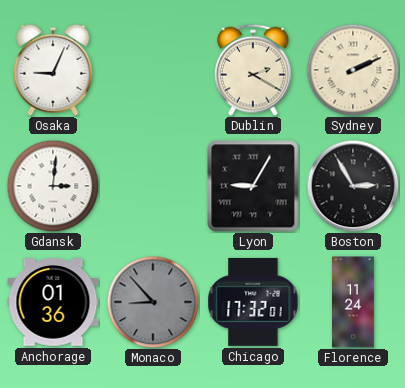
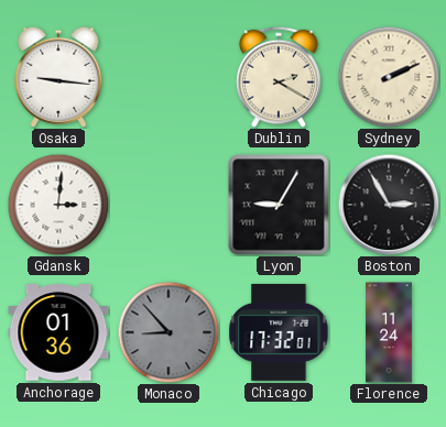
Osaka: 9:04 -> 9:16
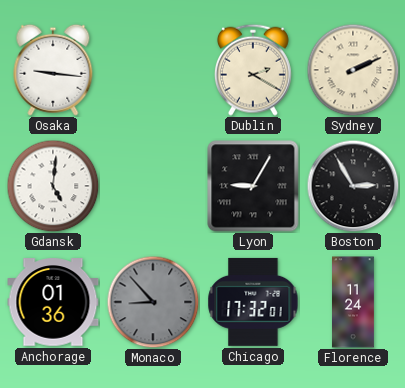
Gdansk: 3:01 -> 5:01
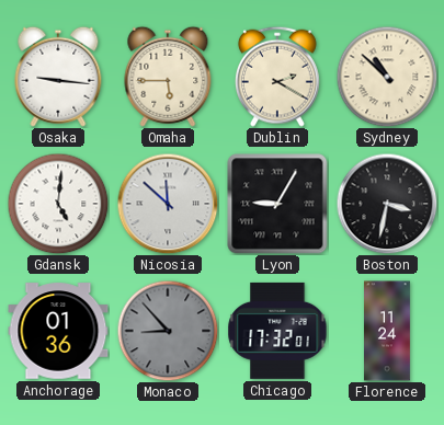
Omaha: none -> 5:45
Sydney: 2:11 -> 10:52
Nicosia: none -> 11:52
Boston: 2:55 -> 3:32
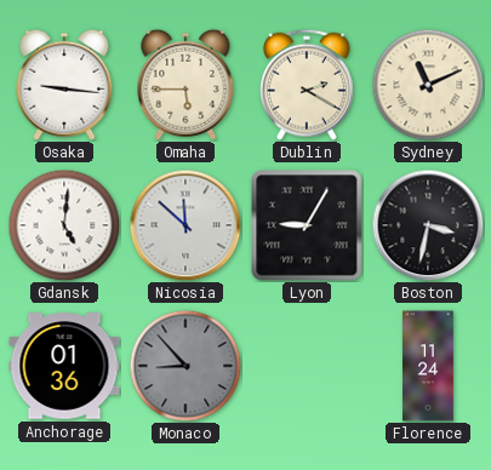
Sydney: 10:52 -> 11:11
Chicago: 17:32 -> none
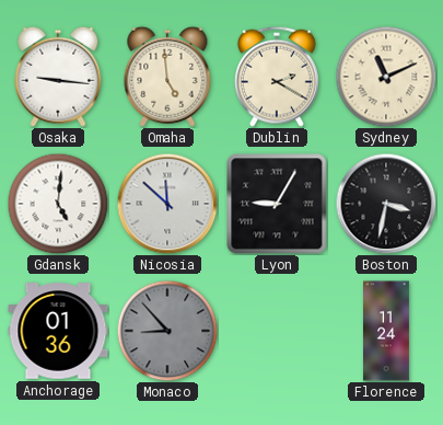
Omaha: 5:45 -> 4:59
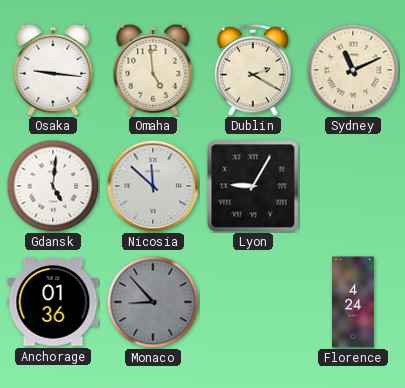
Boston: 3:32 -> none
Florence: 11:24 -> 4:24
